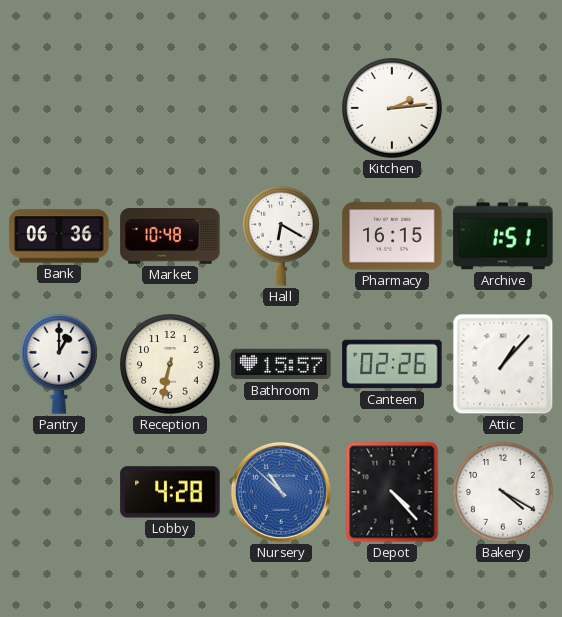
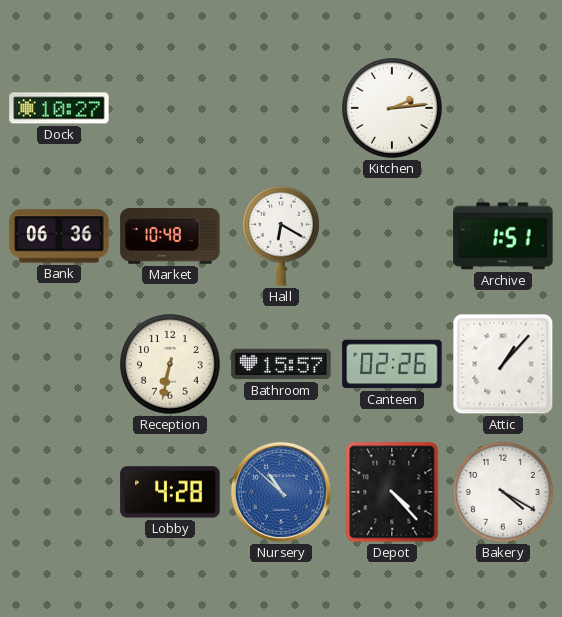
Dock: none -> 10:27
Pharmacy: 16:15 -> none
Pantry: 1:00 -> none
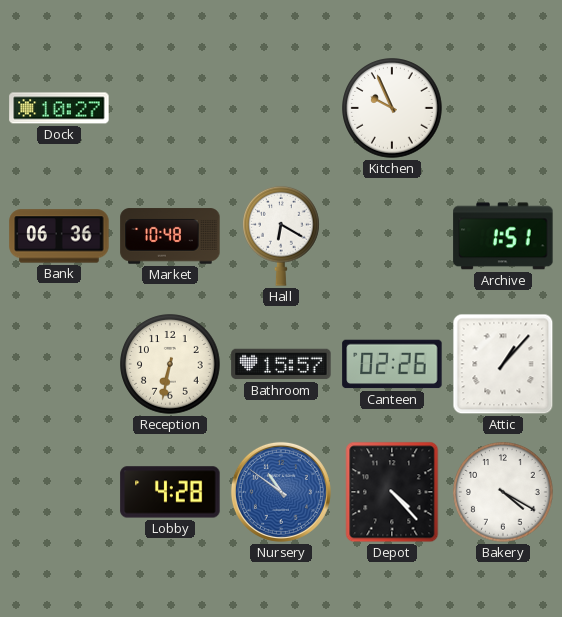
Kitchen: 2:14 -> 9:56
Nursery: 10:52 -> 10:51
